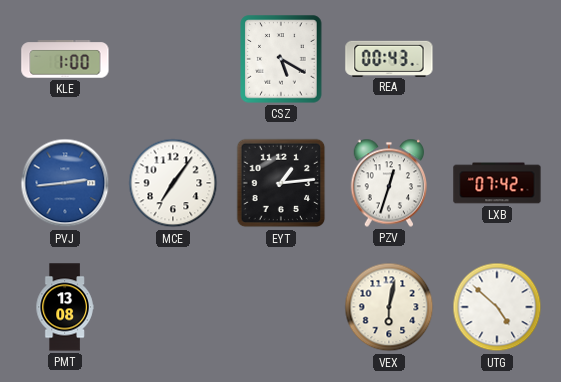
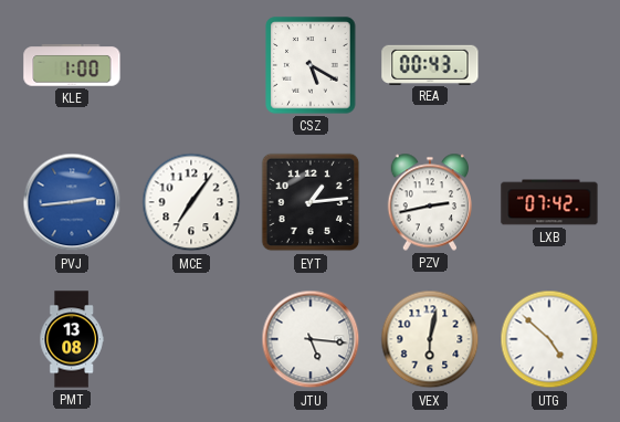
PZV: 12:33 -> 2:43
JTU: none -> 5:16
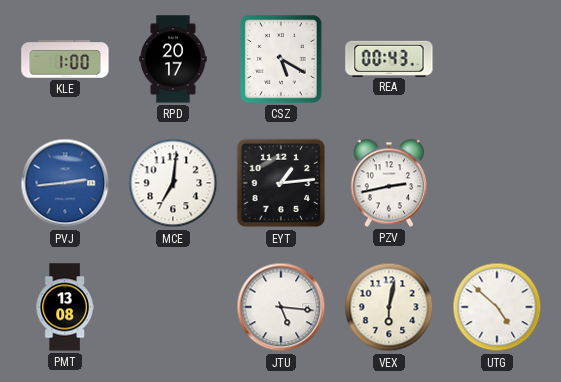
RPD: none -> 20:17
MCE: 7:06 -> 7:01
LXB: 07:42 -> none
